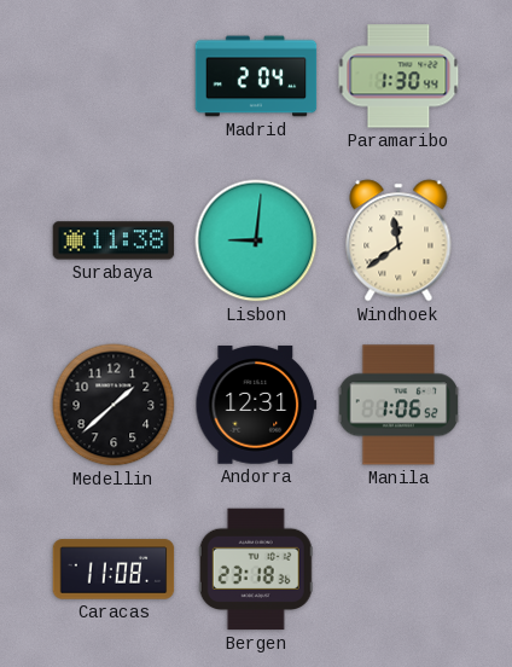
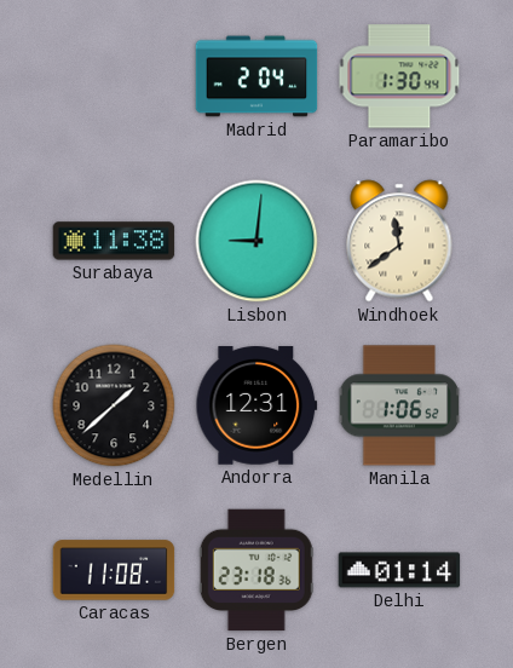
Delhi: none -> 01:14
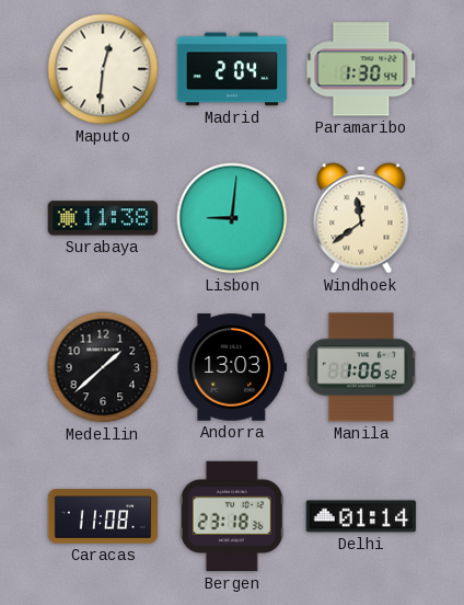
Maputo: none -> 12:31
Andorra: 12:31 -> 13:03
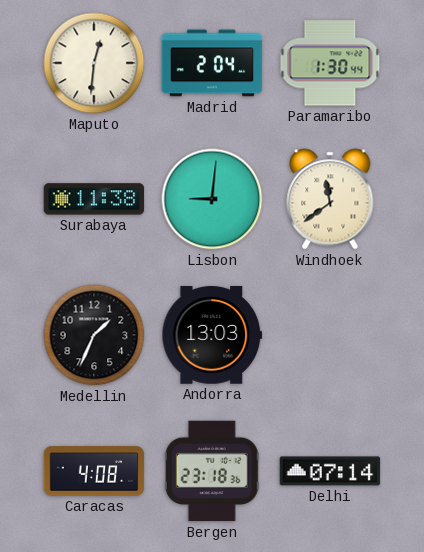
Medellin: 1:38 -> 1:34
Manila: 1:06 -> none
Caracas: 11:08 -> 4:08
Delhi: 01:14 -> 07:14
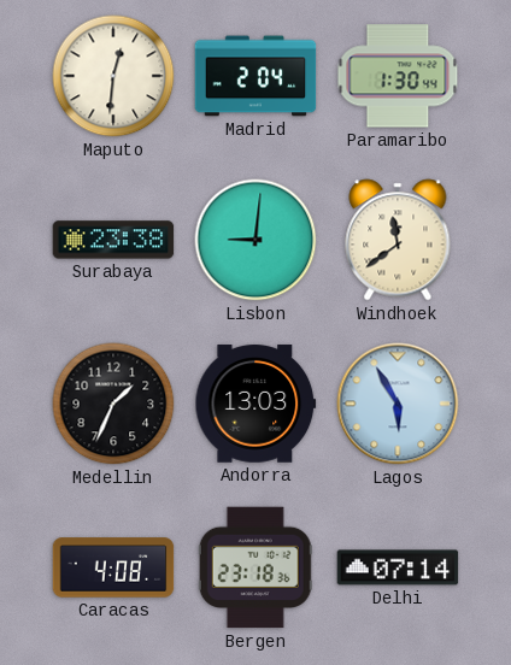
Surabaya: 11:38 -> 23:38
Lagos: none -> 5:55
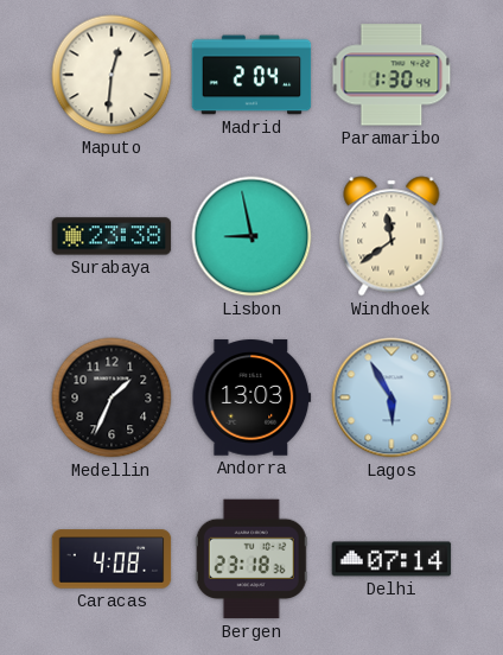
Lisbon: 9:01 -> 8:58
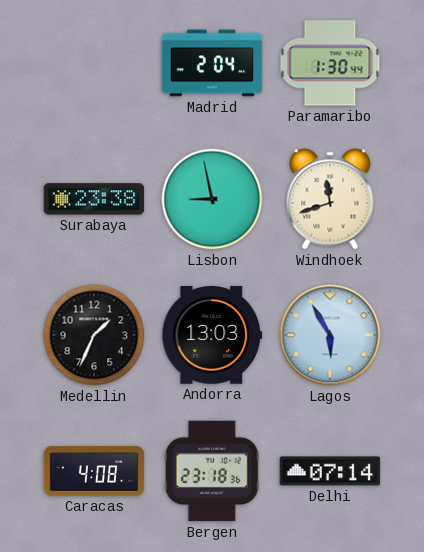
Maputo: 12:31 -> none
Windhoek: 11:39 -> 11:42
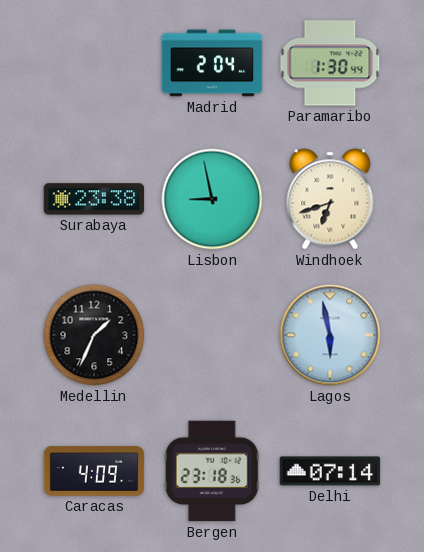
Windhoek: 11:42 -> 6:42
Andorra: 13:03 -> none
Lagos: 5:55 -> 5:58
Caracas: 4:08 -> 4:09
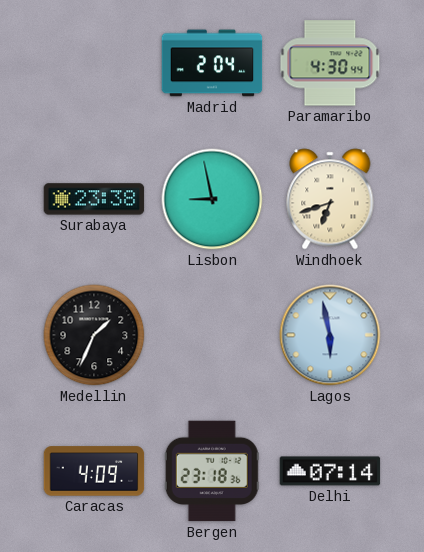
Paramaribo: 1:30 -> 4:30
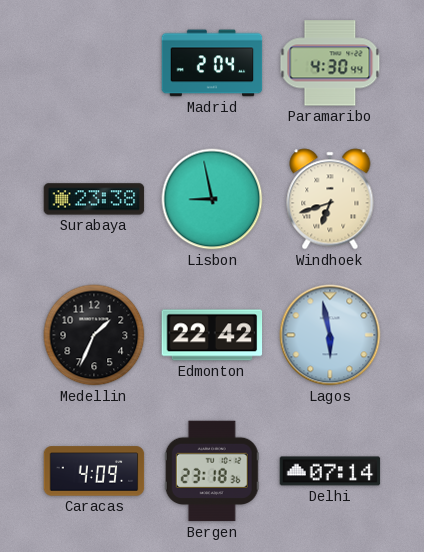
Edmonton: none -> 22:42
